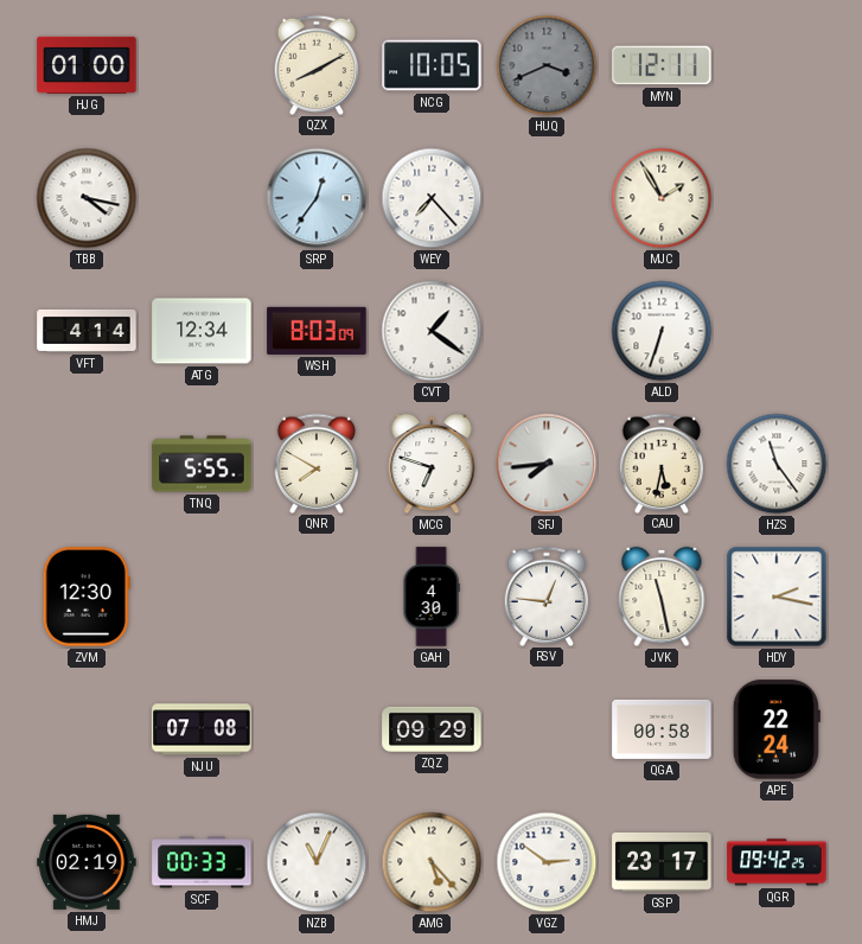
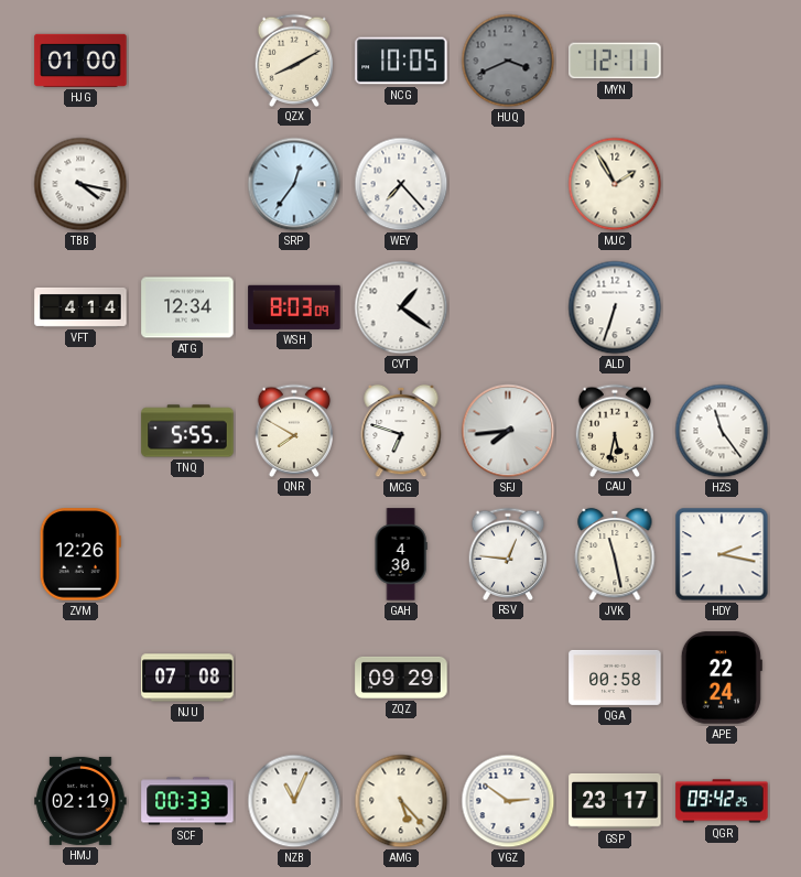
ZVM: 12:30 -> 12:26
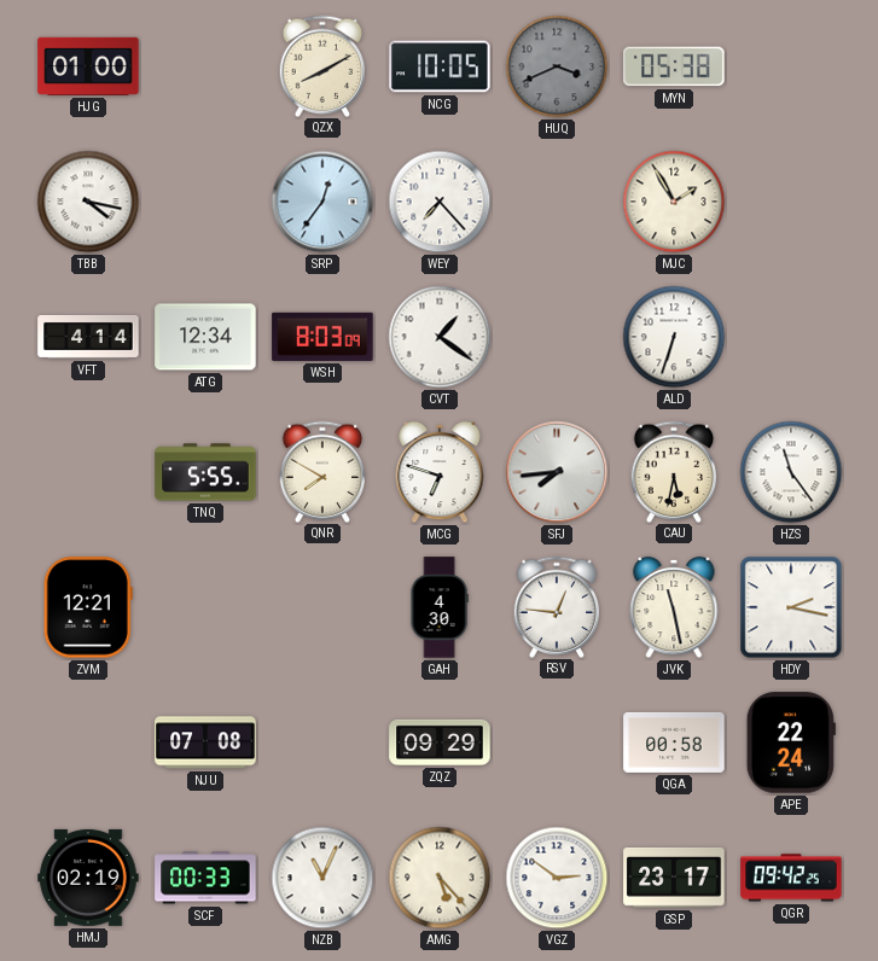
MYN: 12:11 -> 05:38
ZVM: 12:26 -> 12:21
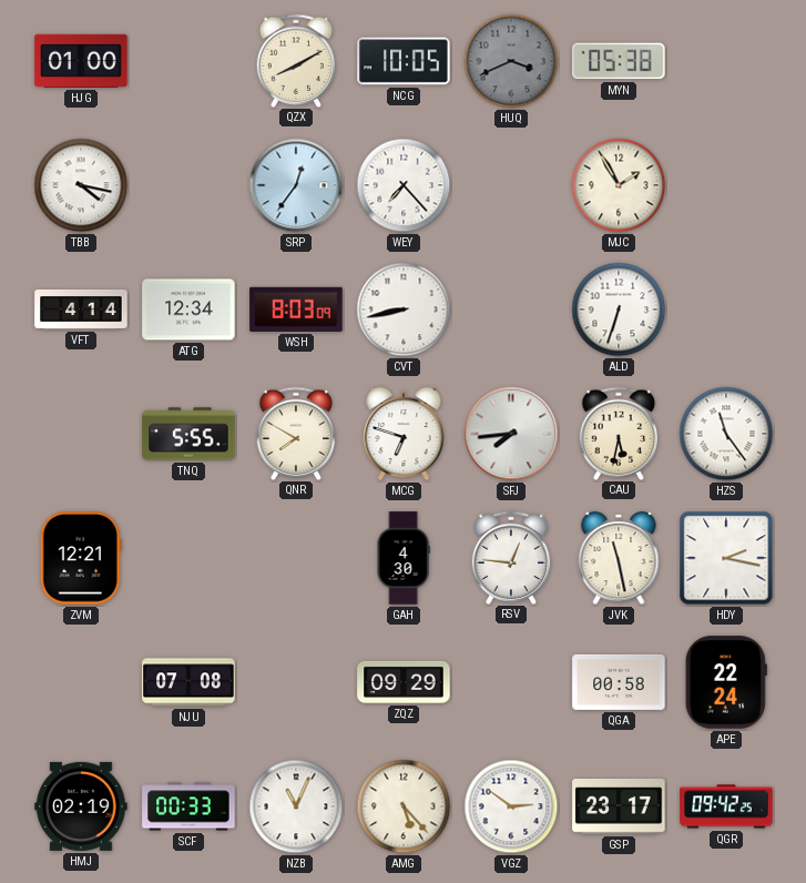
CVT: 1:21 -> 8:43
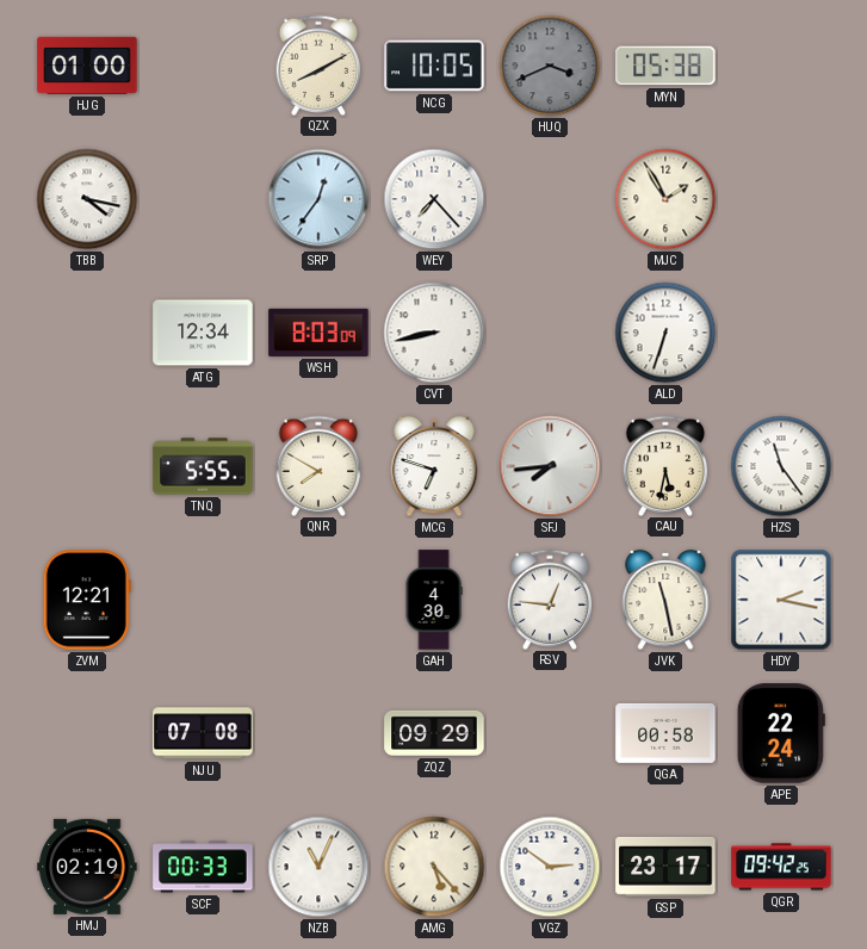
VFT: 4:14 -> none
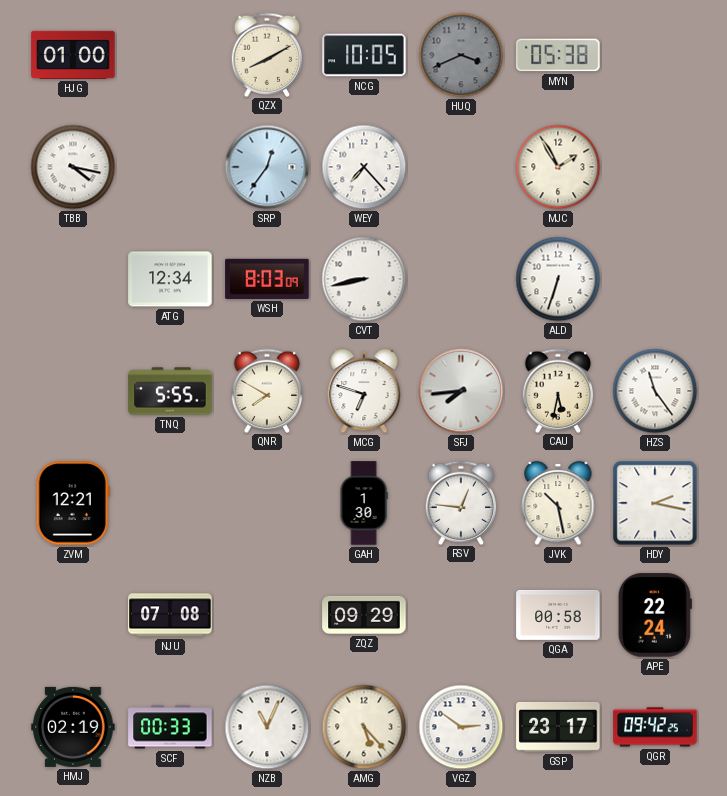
GAH: 4:30 -> 1:30
JVK: 11:28 -> 10:28
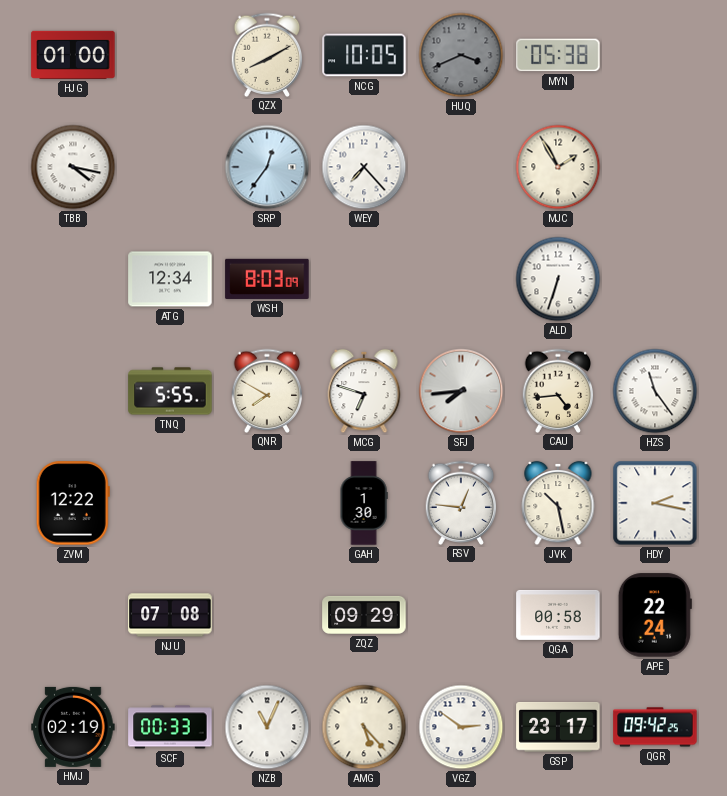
CVT: 8:43 -> none
CAU: 5:32 -> 4:44
ZVM: 12:21 -> 12:22
